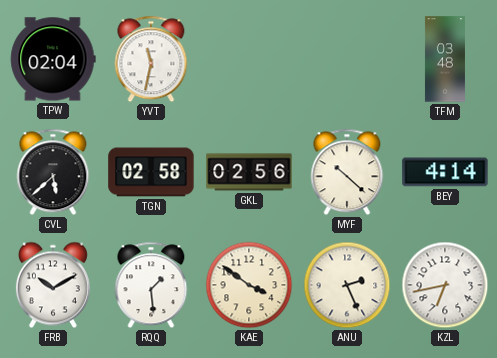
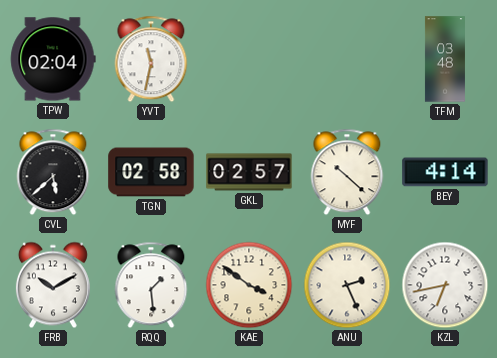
GKL: 02:56 -> 02:57
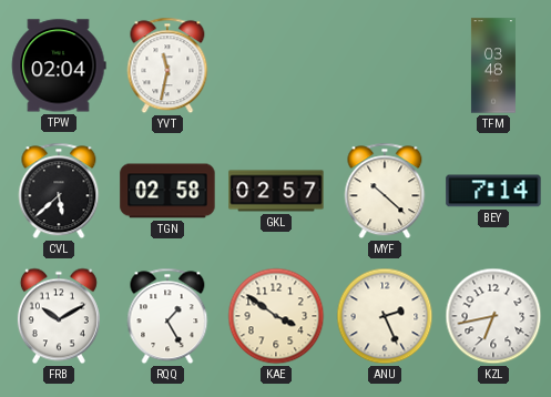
BEY: 4:14 -> 7:14
RQQ: 1:29 -> 1:25
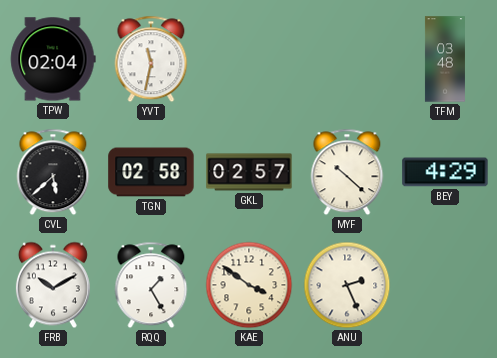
BEY: 7:14 -> 4:29
KZL: 6:43 -> none
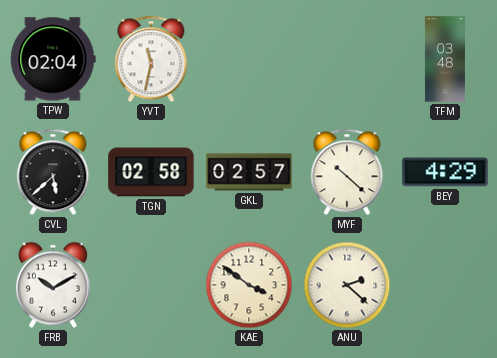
RQQ: 1:25 -> none
ANU: 2:26 -> 2:22
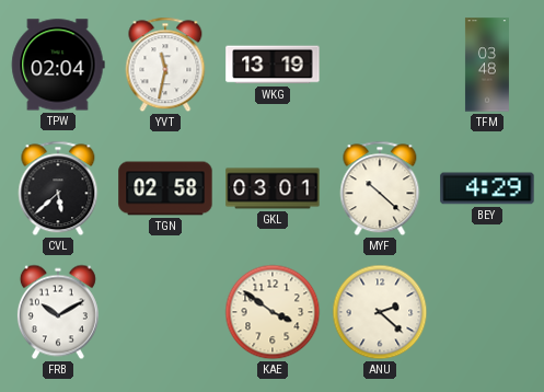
WKG: none -> 13:19
GKL: 02:57 -> 03:01
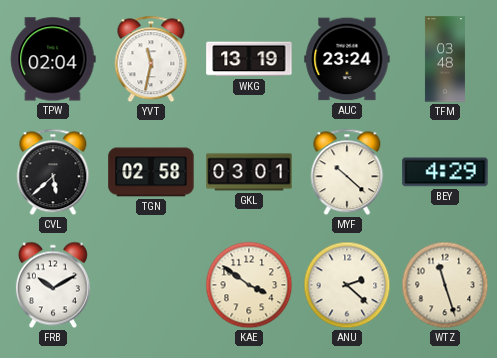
AUC: none -> 23:24
WTZ: none -> 11:27
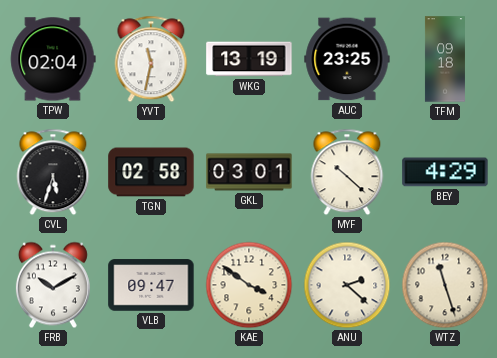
AUC: 23:24 -> 23:25
TFM: 03:48 -> 09:18
CVL: 5:38 -> 5:33
VLB: none -> 09:47
